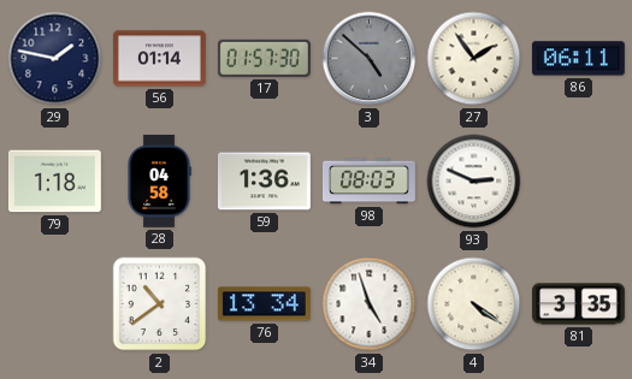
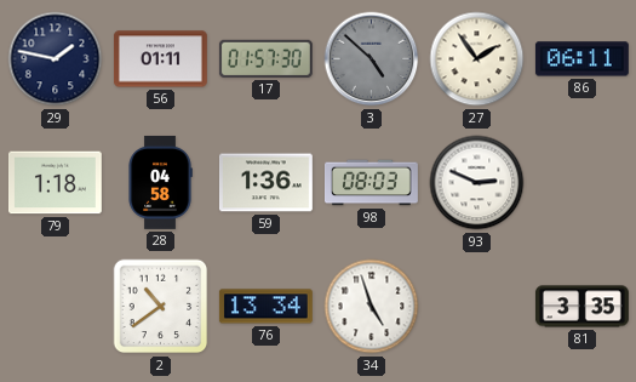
56: 01:14 -> 01:11
4: 4:21 -> none
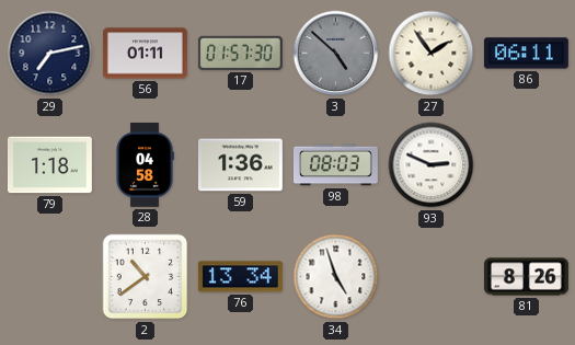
29: 1:47 -> 7:13
81: 3:35 -> 8:26
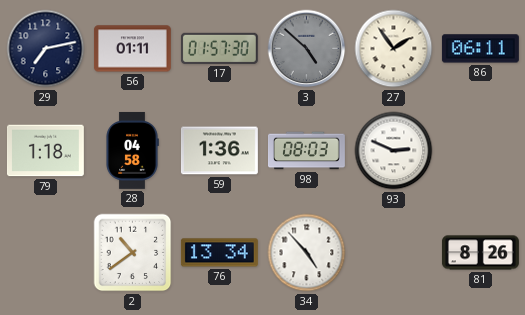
34: 4:57 -> 4:53
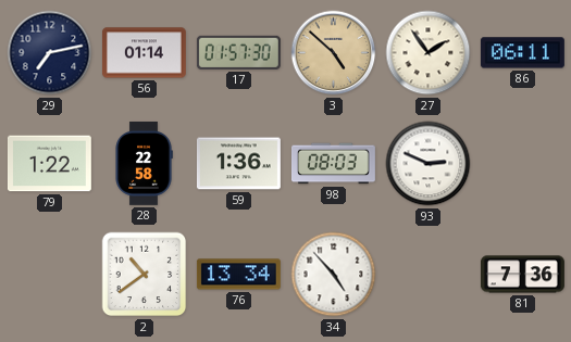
56: 01:11 -> 01:14
3 dial: grey -> champagne
79: 1:18 -> 1:22
28: 04:58 -> 22:58
81: 8:26 -> 7:36
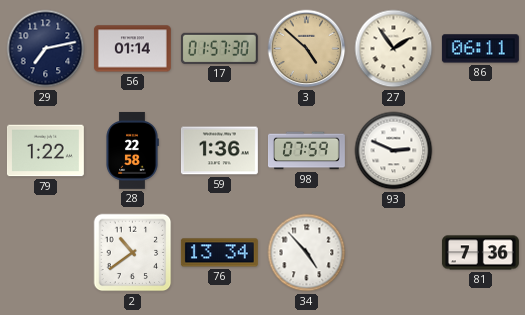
98: 08:03 -> 07:59
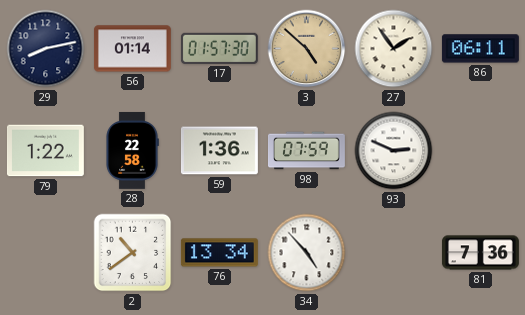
29: 7:13 -> 8:13
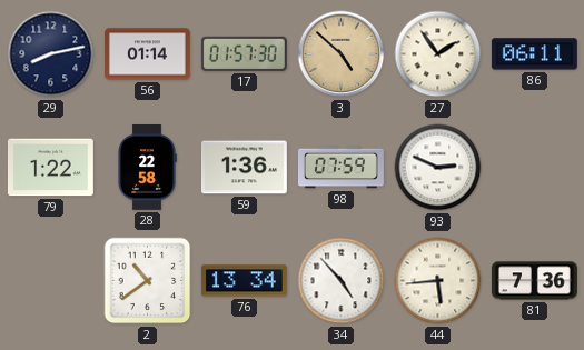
44: none -> 5:44
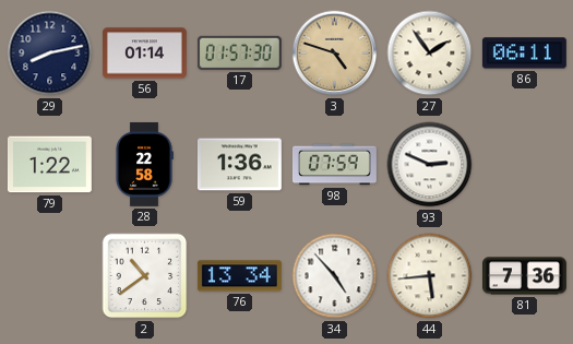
3: 4:52 -> 4:48
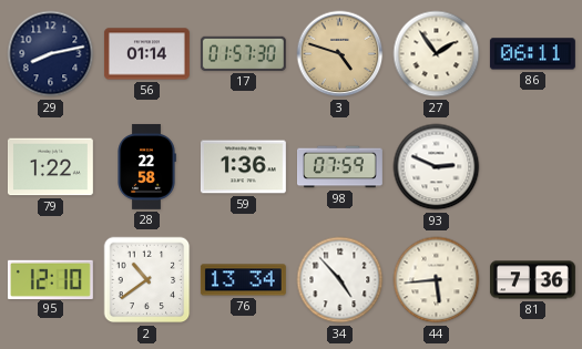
95: none -> 12:10
